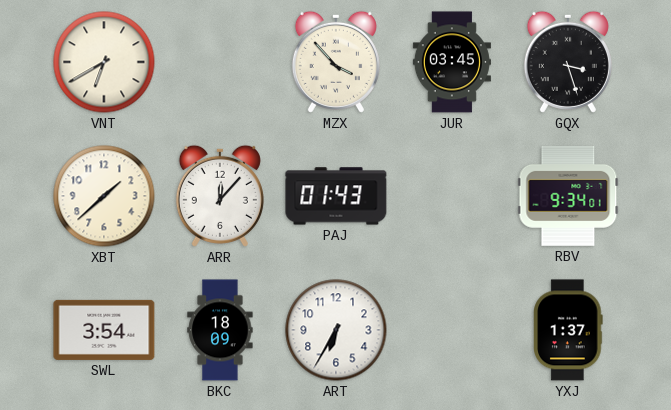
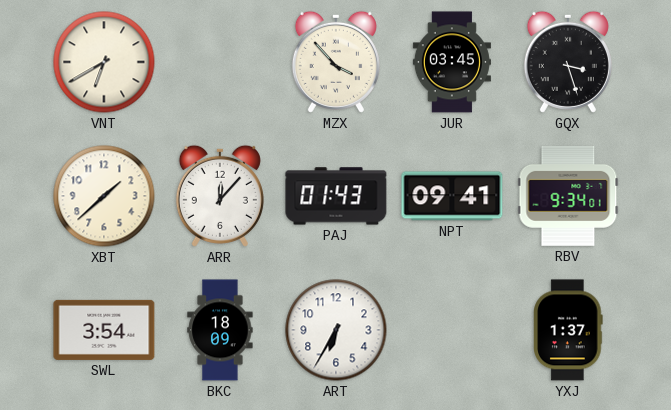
NPT: none -> 09:41
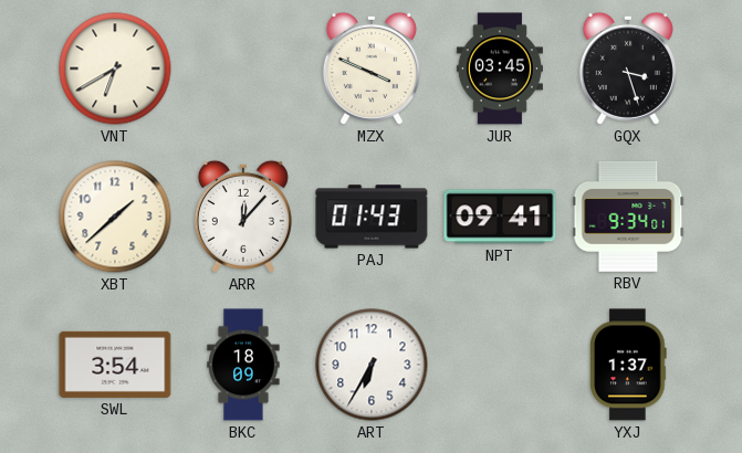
MZX: 3:53 -> 3:49
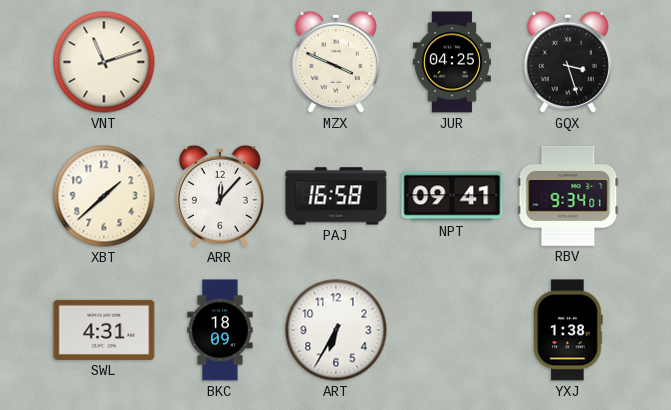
VNT: 6:40 -> 11:12
JUR: 03:45 -> 04:25
PAJ: 01:43 -> 16:58
SWL: 3:54 -> 4:31
YXJ: 1:37 -> 1:38
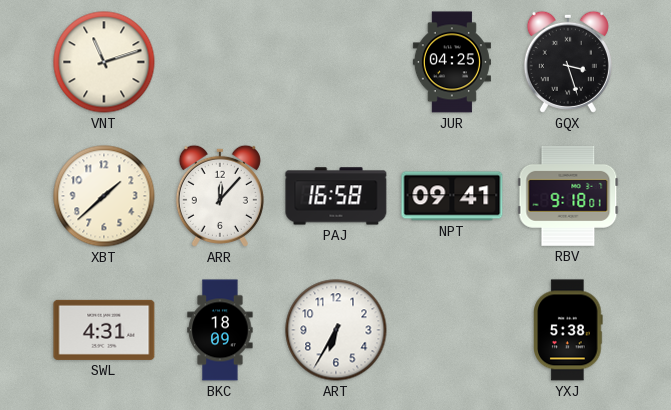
MZX: 3:49 -> none
RBV: 9:34 -> 9:18
YXJ: 1:38 -> 5:38
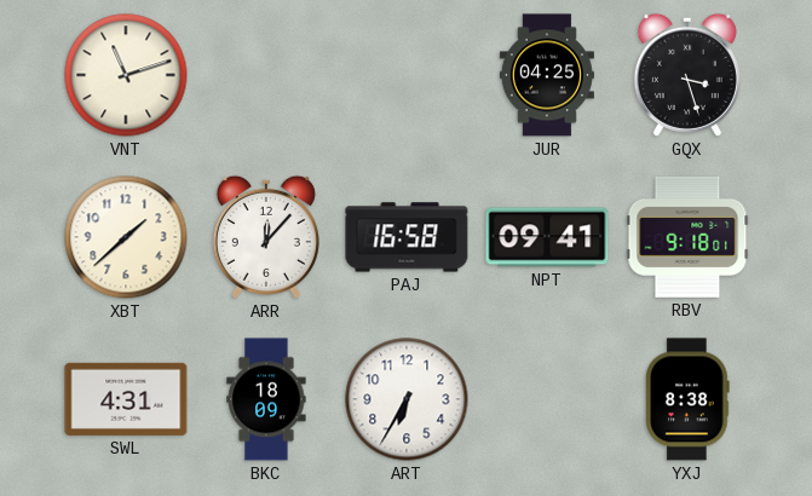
YXJ: 5:38 -> 8:38
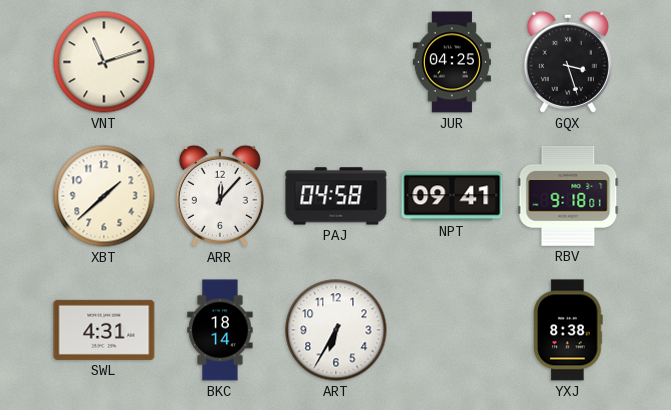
PAJ: 16:58 -> 04:58
BKC: 18:09 -> 18:14
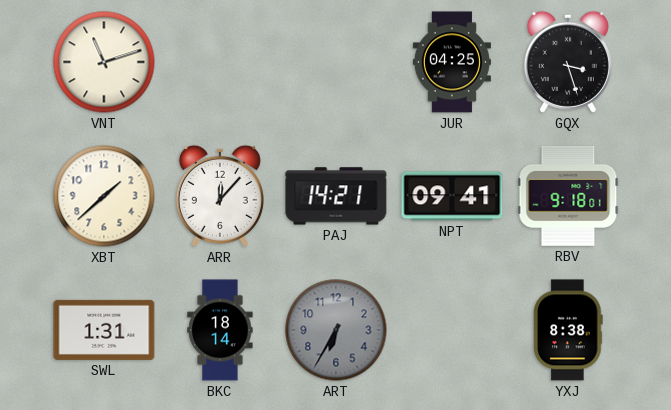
PAJ: 04:58 -> 14:21
SWL: 4:31 -> 1:31
ART dial: white -> grey
